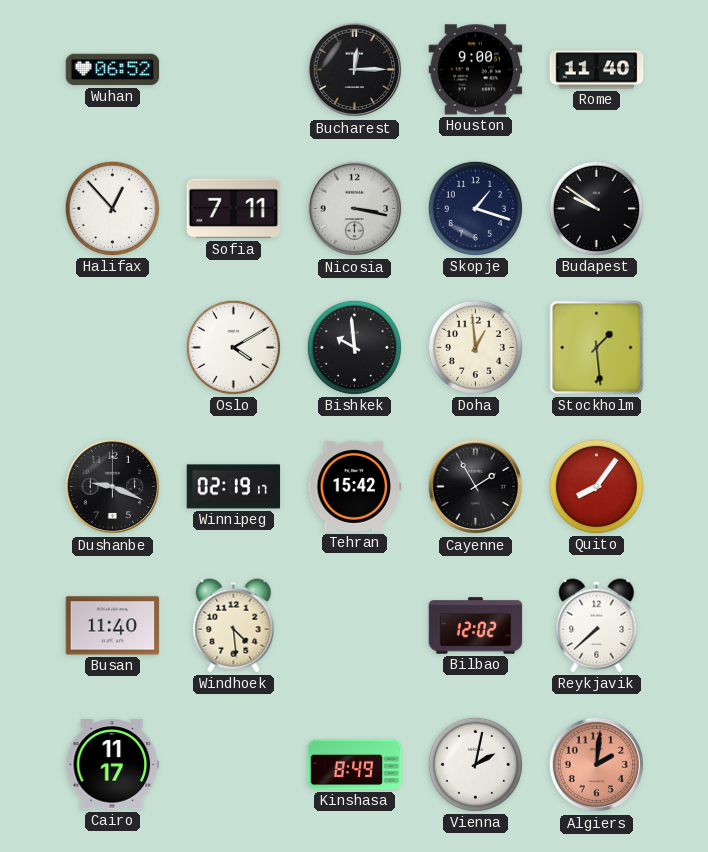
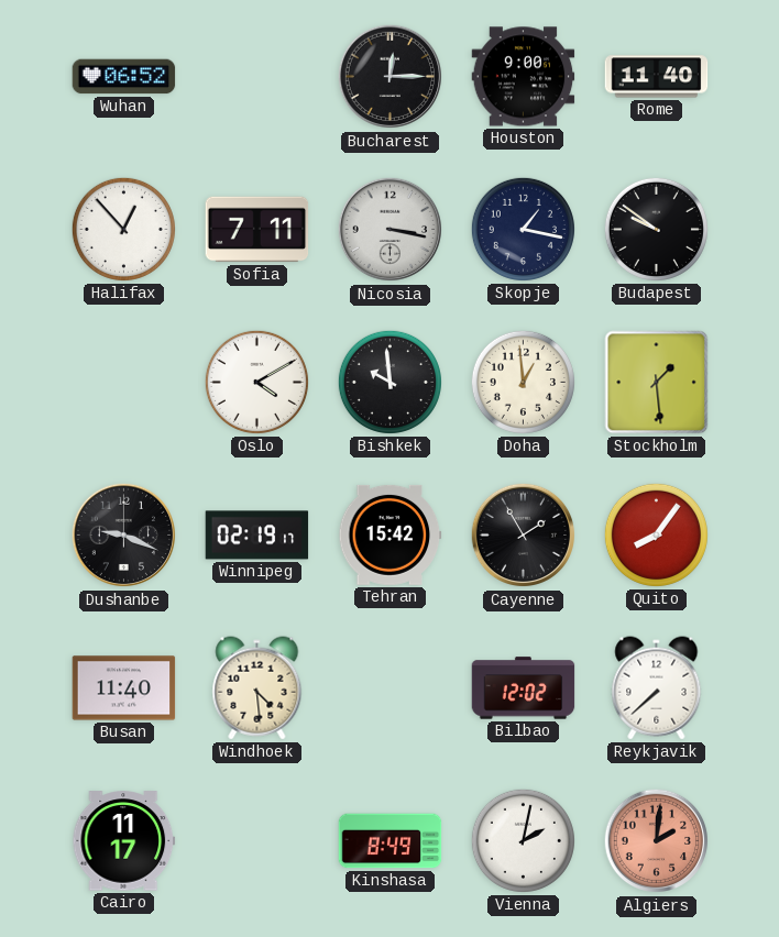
Skopje: 1:18 -> 1:17
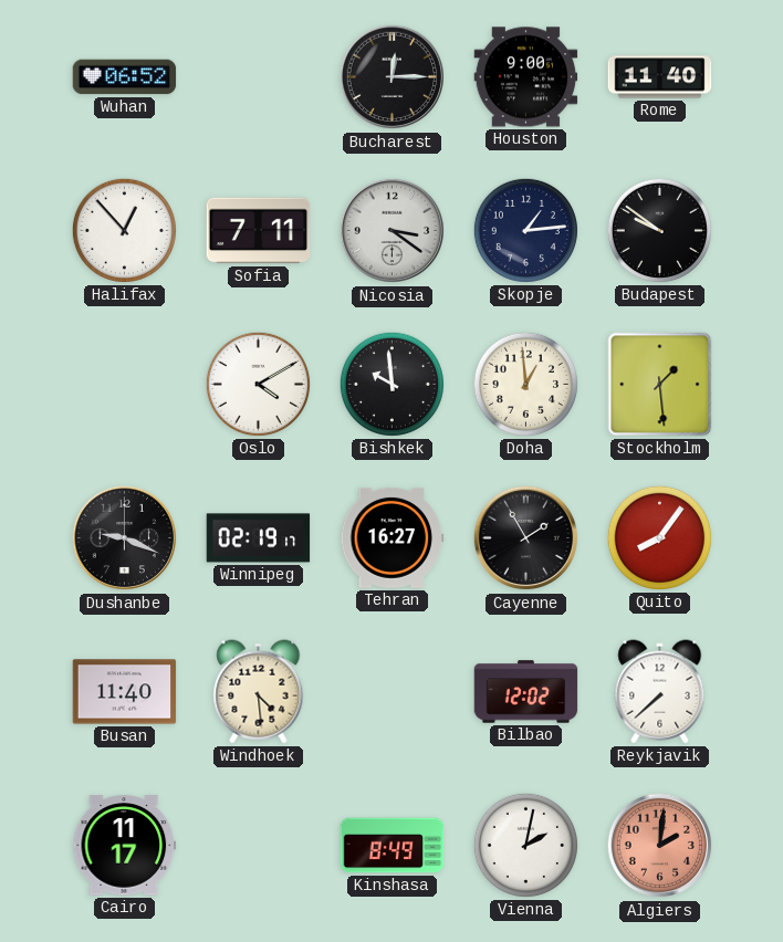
Nicosia: 3:17 -> 3:21
Skopje: 1:17 -> 1:14
Tehran: 15:42 -> 16:27
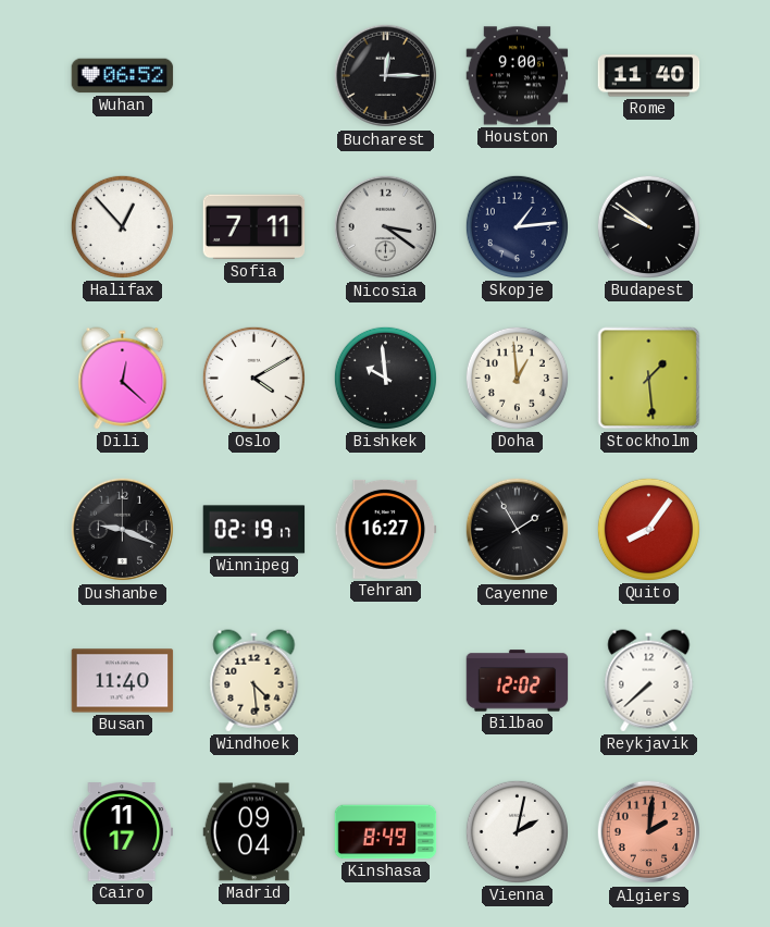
Dili: none -> 12:22
Madrid: none -> 09:04
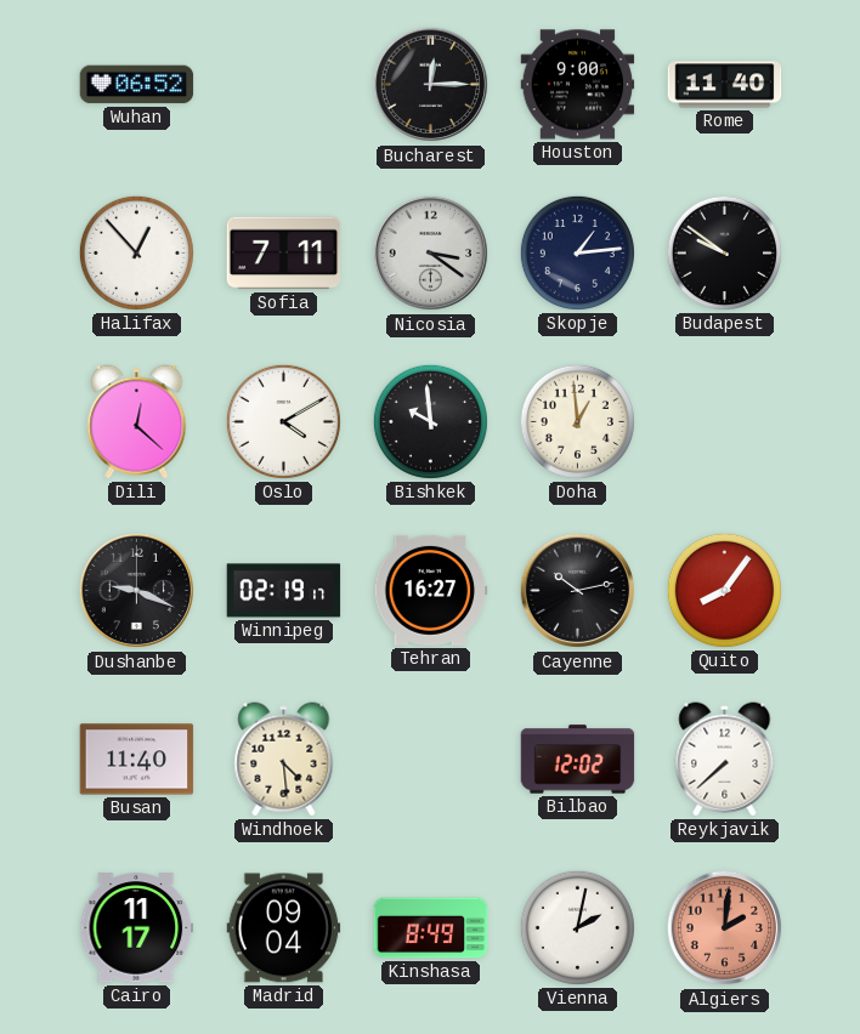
Stockholm: 1:29 -> none
Cayenne: 1:55 -> 10:13
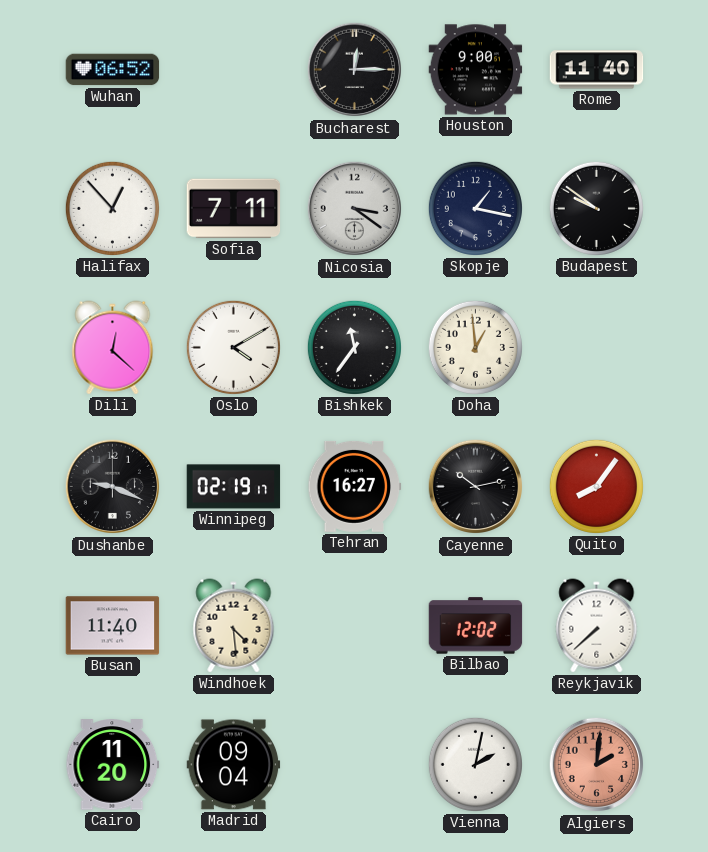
Skopje: 1:14 -> 1:17
Bishkek: 9:59 -> 11:36
Cairo: 11:17 -> 11:20
Kinshasa: 8:49 -> none
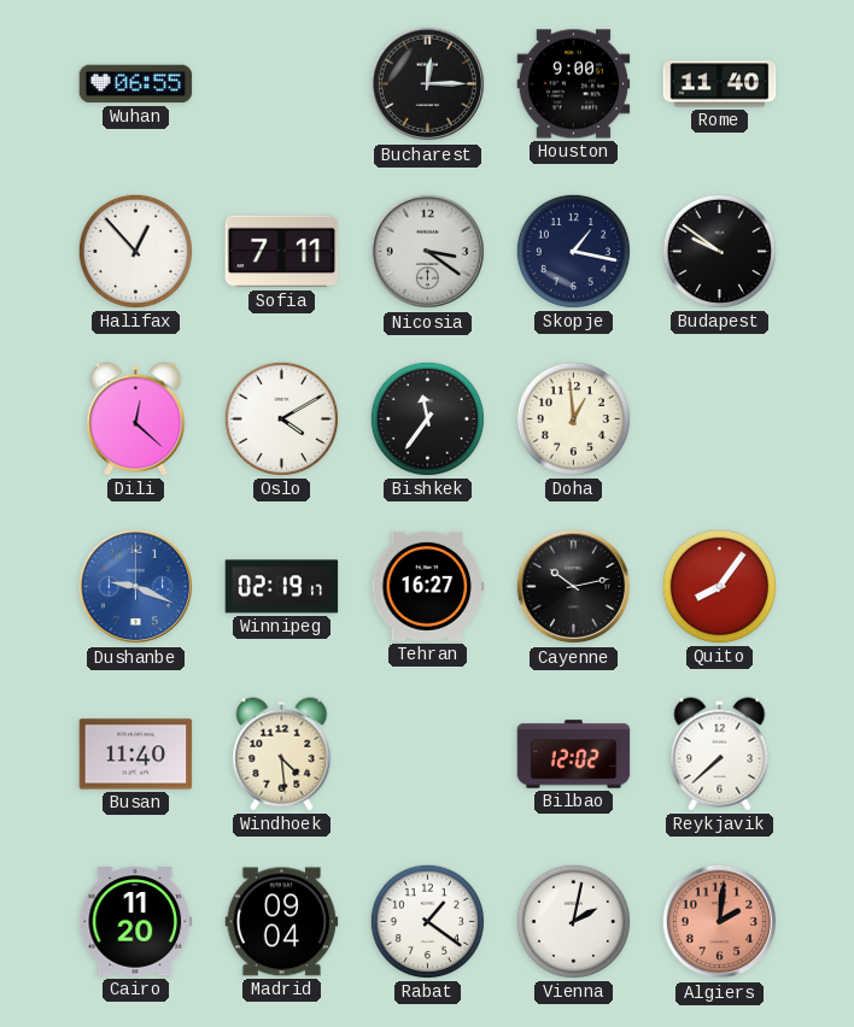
Wuhan: 06:52 -> 06:55
Dushanbe dial: black -> blue
Rabat: none -> 1:21
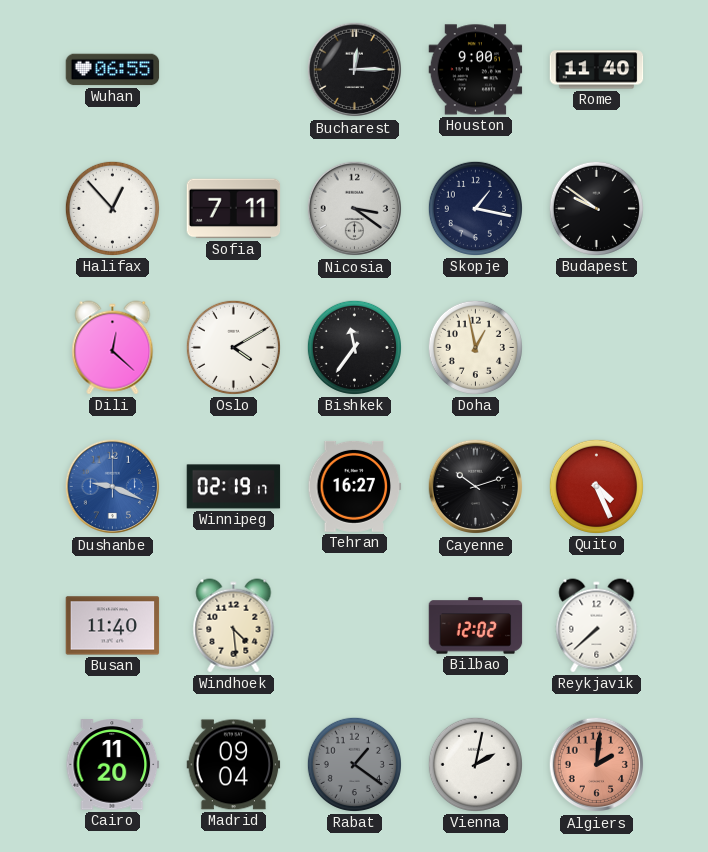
Doha: 12:59 -> 12:58
Cayenne: 10:13 -> 10:12
Quito: 8:06 -> 4:26
Rabat dial: white -> grey
